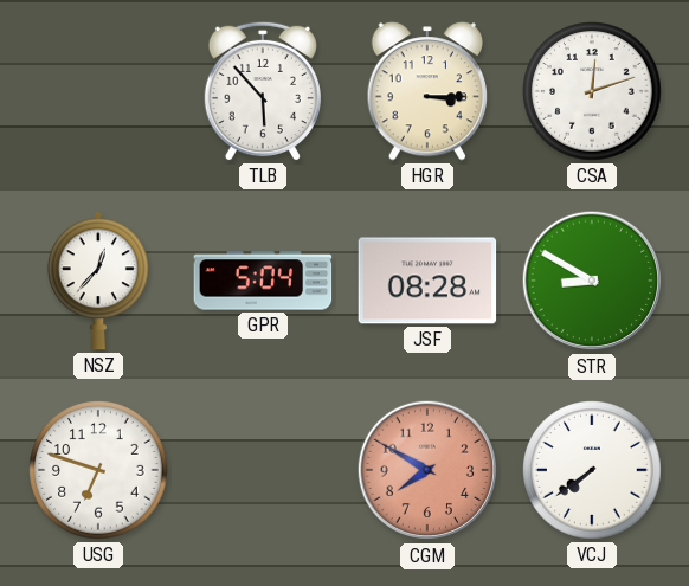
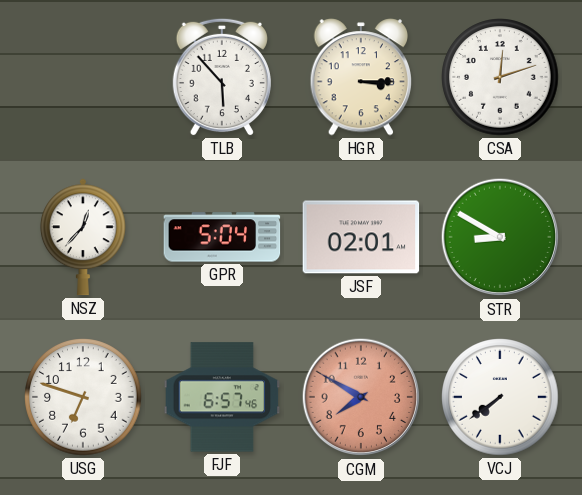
JSF: 08:28 -> 02:01
FJF: none -> 6:57
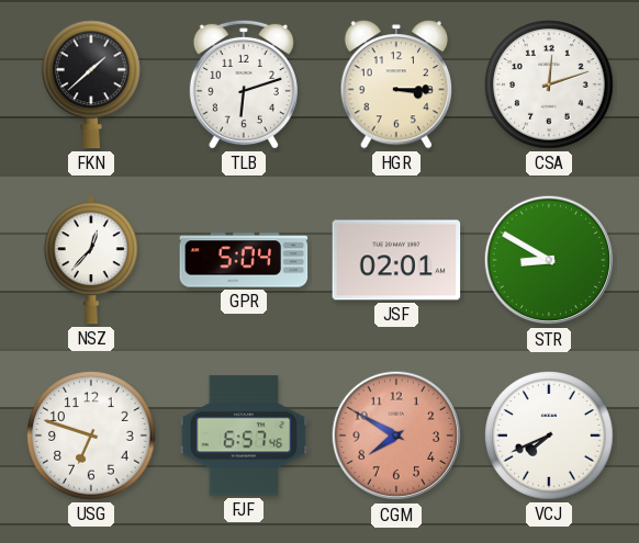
FKN: none -> 1:38
TLB: 5:53 -> 6:12
VCJ: 7:39 -> 7:41
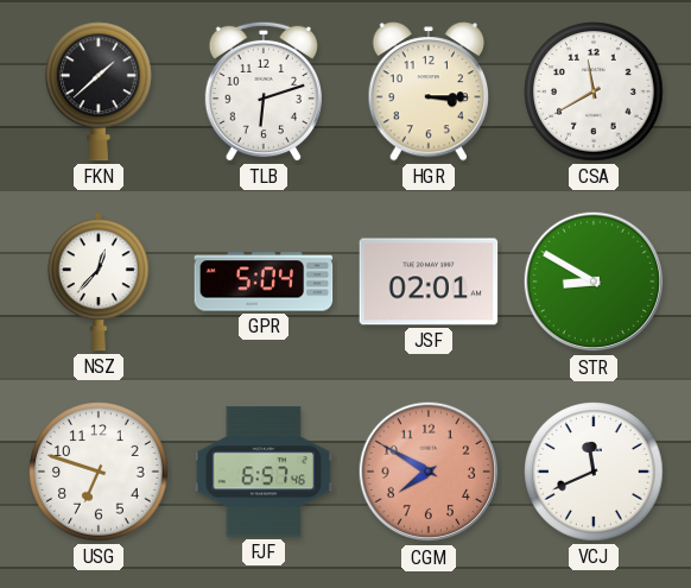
CSA: 12:12 -> 11:40
VCJ: 7:41 -> 11:41
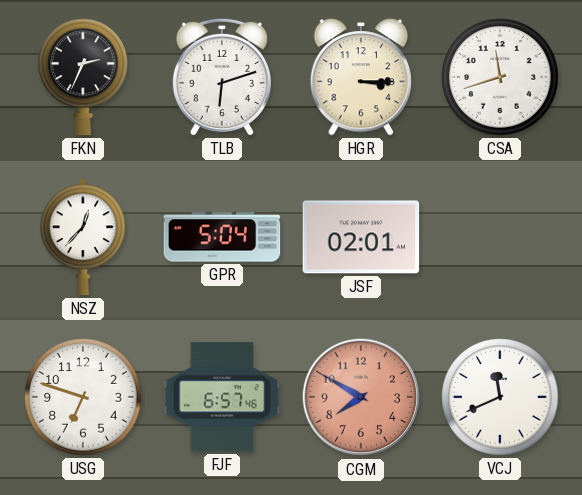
FKN: 1:38 -> 2:34
CSA: 11:40 -> 11:42
STR: 8:50 -> none
